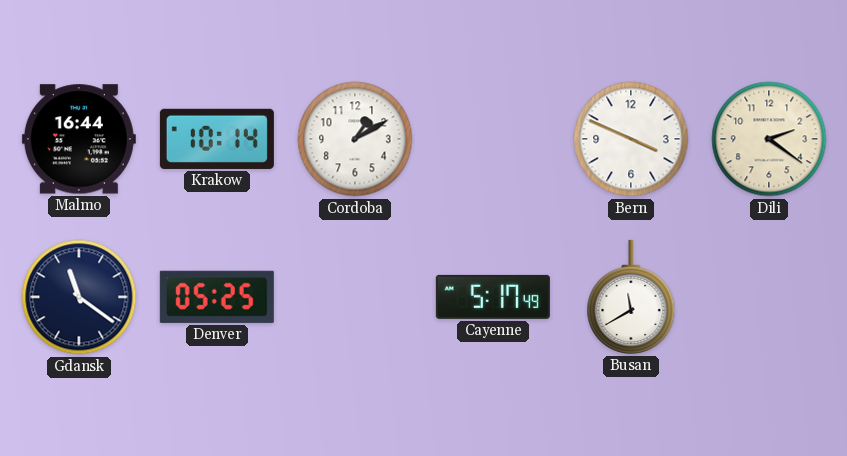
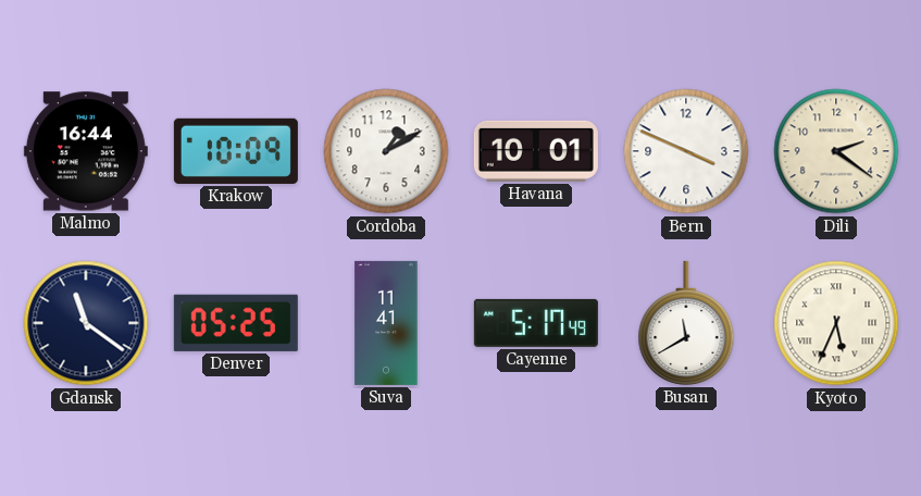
Krakow: 10:14 -> 10:09
Havana: none -> 10:01
Suva: none -> 11:41
Kyoto: none -> 5:34
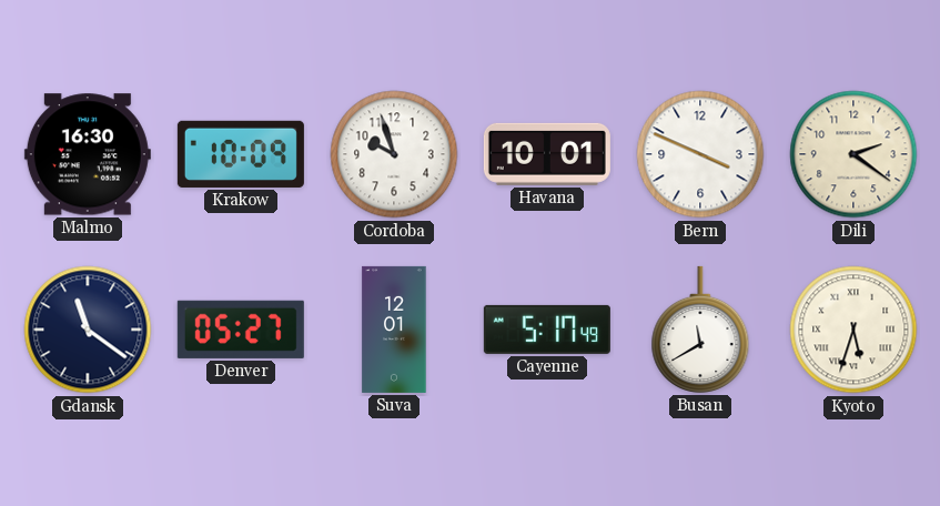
Malmo: 16:44 -> 16:30
Cordoba: 1:10 -> 9:57
Denver: 05:25 -> 05:27
Suva: 11:41 -> 12:01
Kyoto: 5:34 -> 5:33
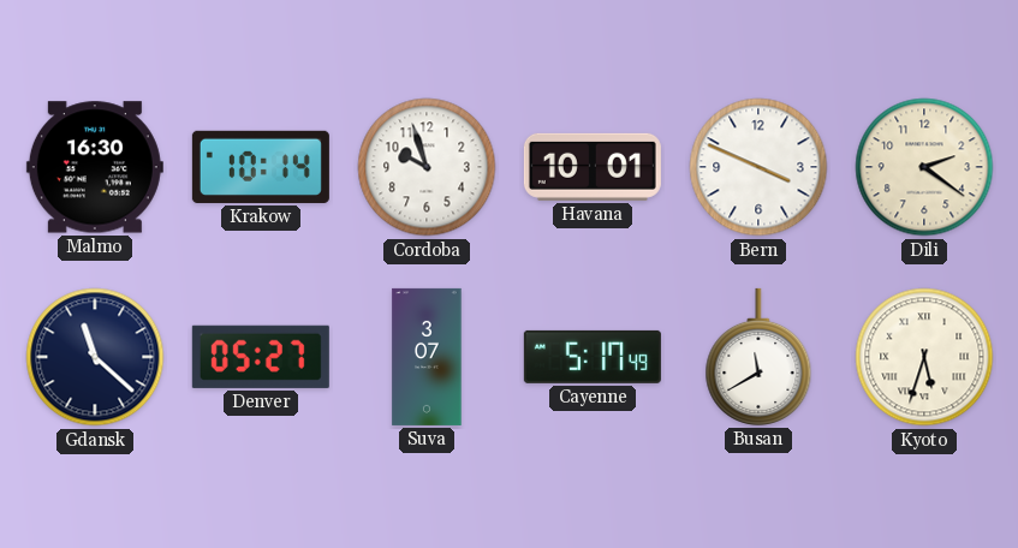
Krakow: 10:09 -> 10:14
Gdansk: 11:21 -> 11:22
Suva: 12:01 -> 3:07
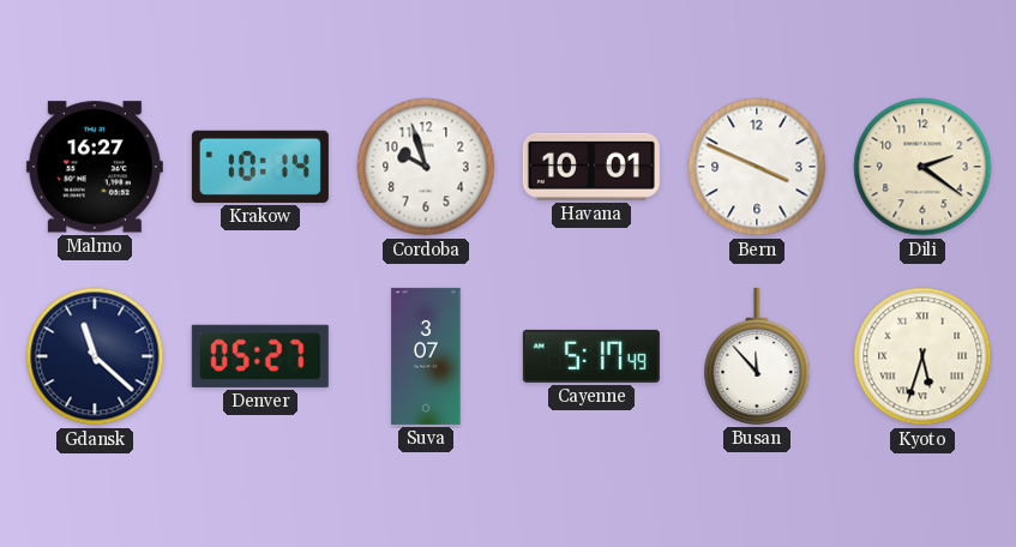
Malmo: 16:30 -> 16:27
Busan: 11:40 -> 11:53
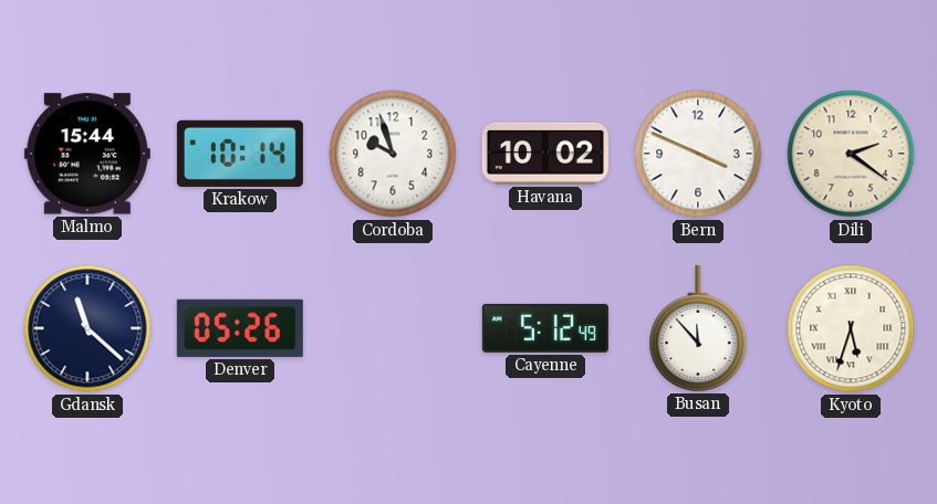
Malmo: 16:27 -> 15:44
Havana: 10:01 -> 10:02
Denver: 05:27 -> 05:26
Suva: 3:07 -> none
Cayenne: 5:17 -> 5:12
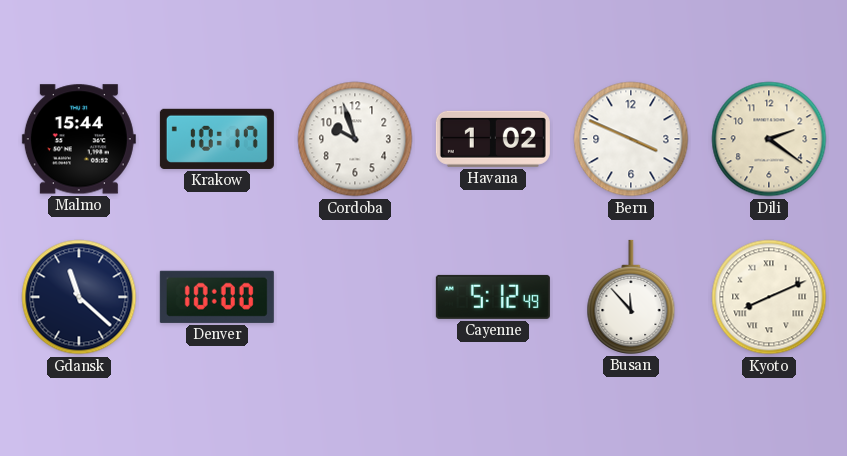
Krakow: 10:14 -> 10:17
Havana: 10:02 -> 1:02
Denver: 05:26 -> 10:00
Kyoto: 5:33 -> 8:11
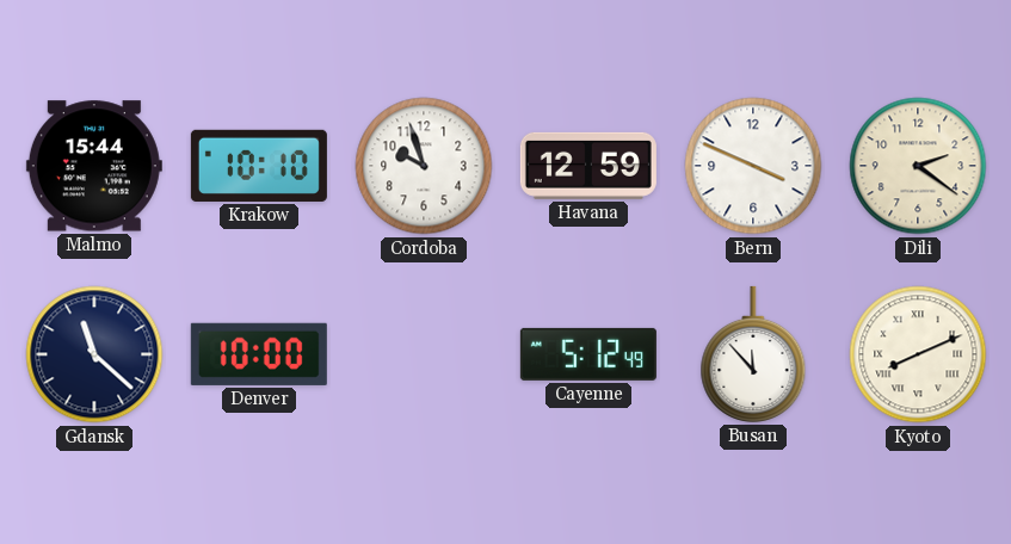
Krakow: 10:17 -> 10:10
Havana: 1:02 -> 12:59
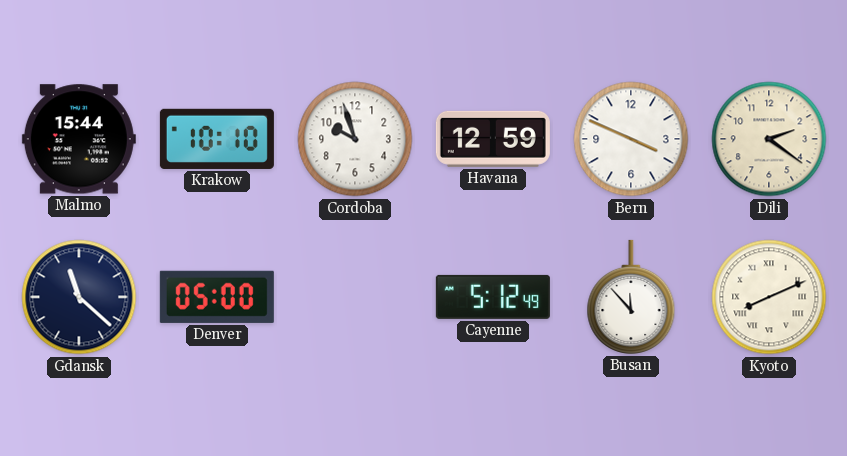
Denver: 10:00 -> 05:00
